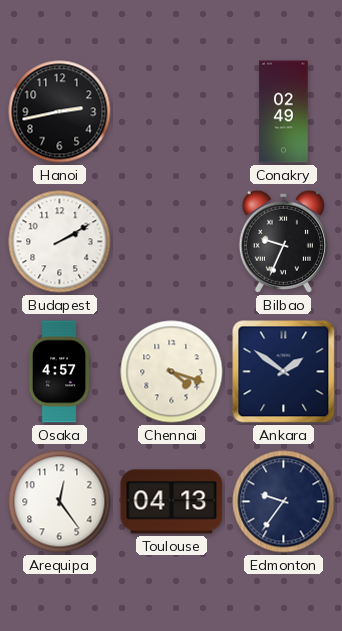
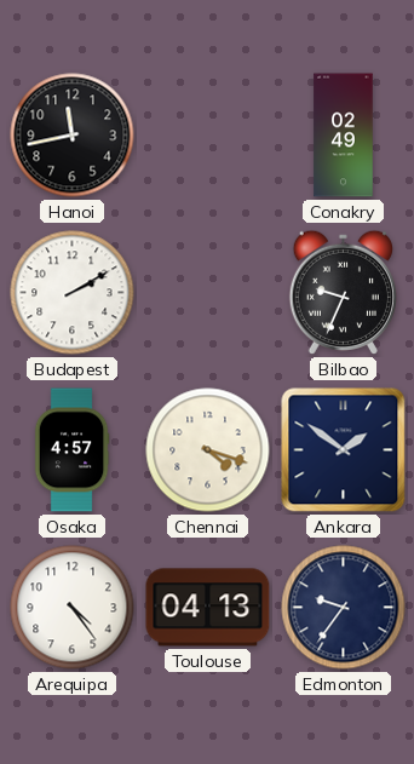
Hanoi: 2:43 -> 11:43
Arequipa: 12:24 -> 4:24
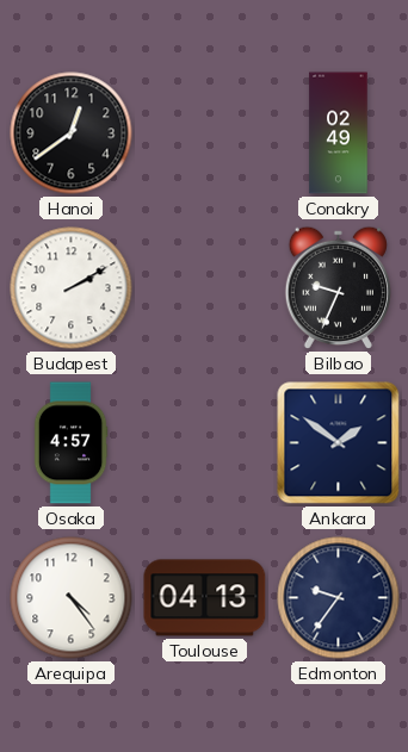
Hanoi: 11:43 -> 12:39
Chennai: 4:18 -> none
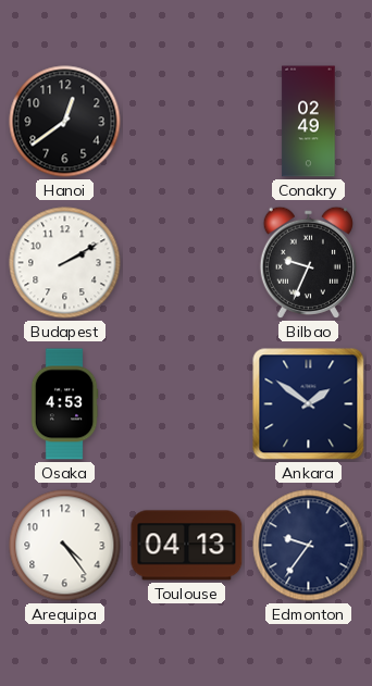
Osaka: 4:57 -> 4:53
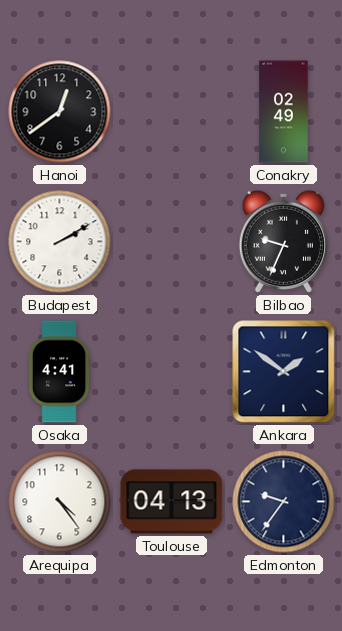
Osaka: 4:53 -> 4:41
